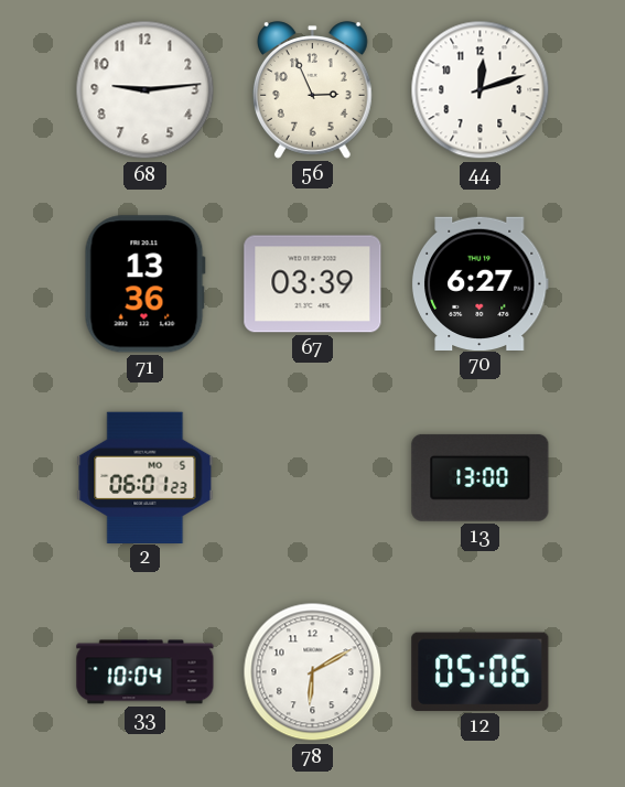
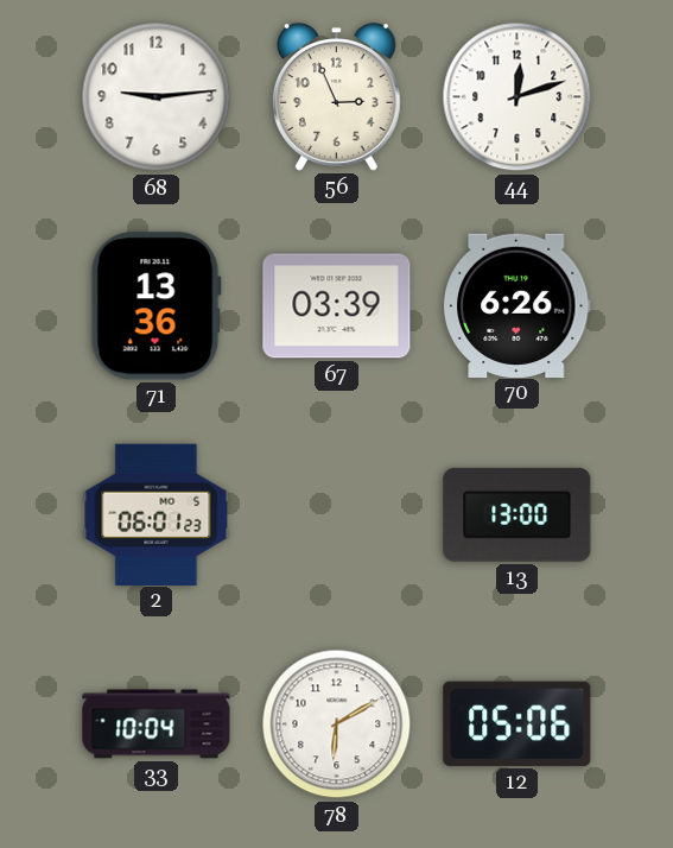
70: 6:27 -> 6:26
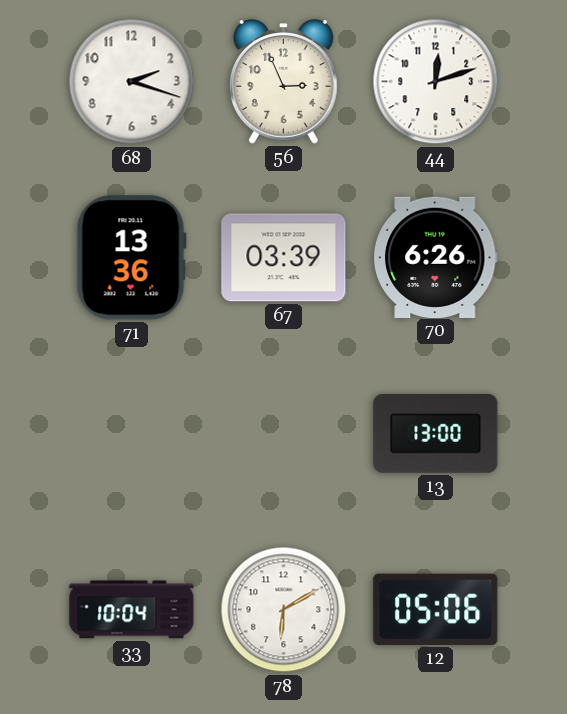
68: 9:14 -> 2:18
2: 06:01 -> none
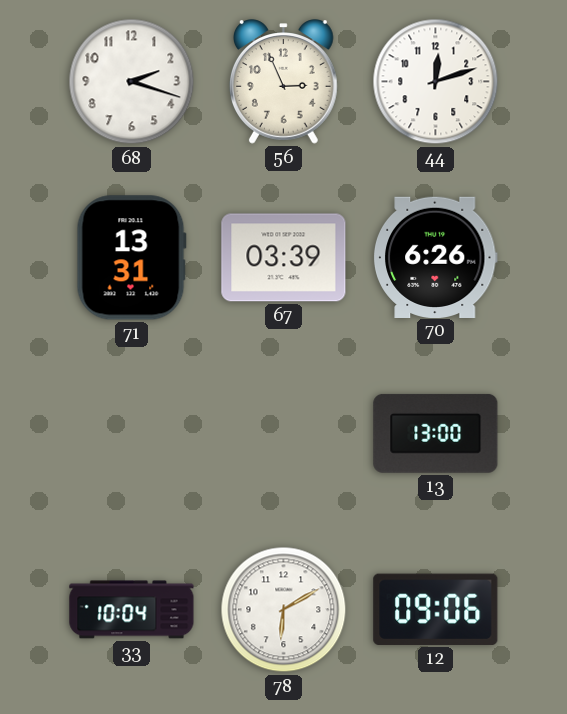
71: 13:36 -> 13:31
12: 05:06 -> 09:06
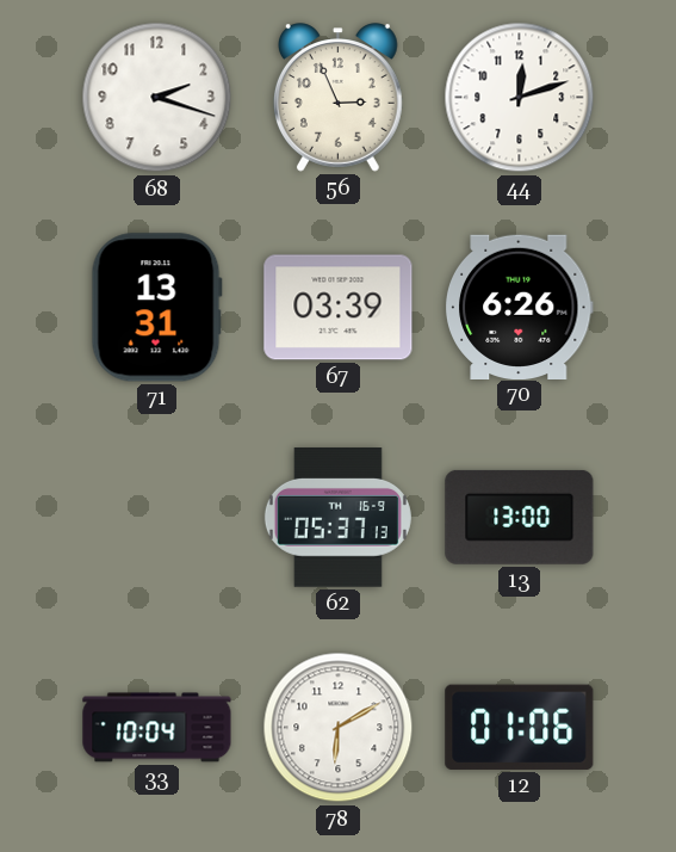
62: none -> 05:37
12: 09:06 -> 01:06
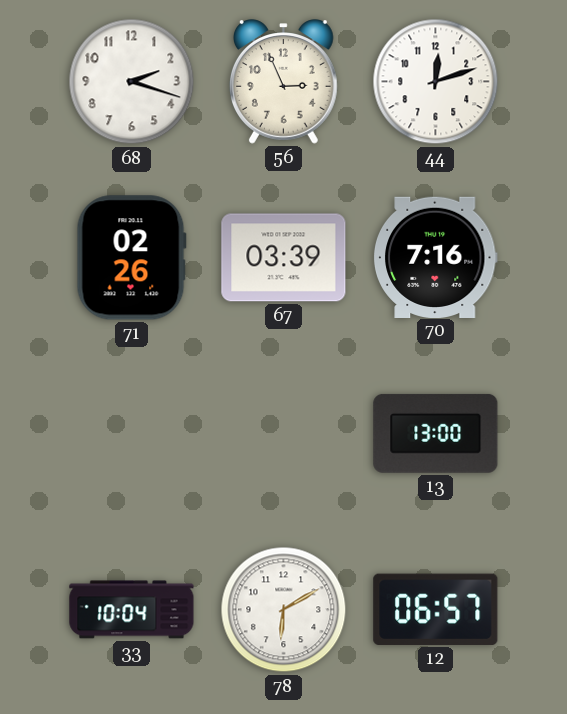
71: 13:31 -> 02:26
70: 6:26 -> 7:16
62: 05:37 -> none
12: 01:06 -> 06:57
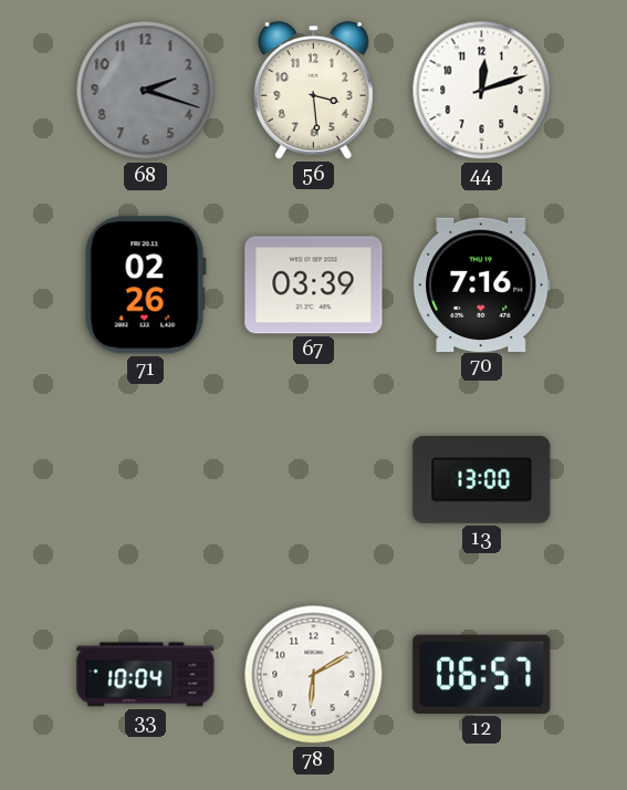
68 dial: white -> grey
56: 2:56 -> 3:29
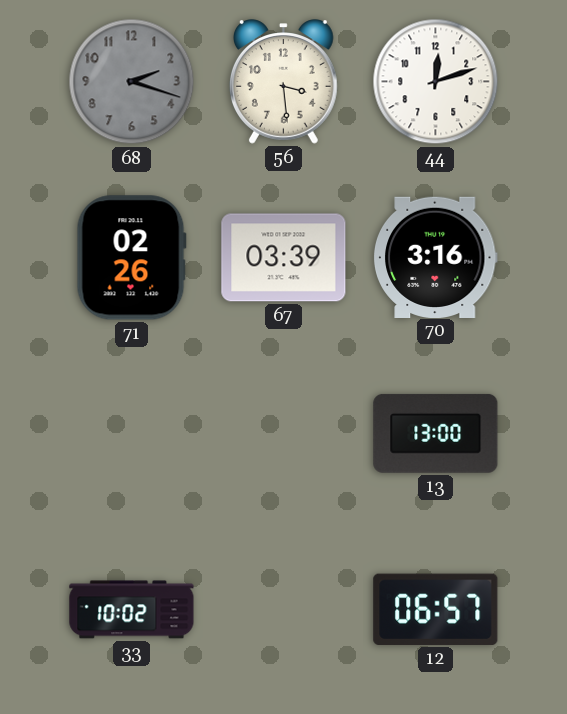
70: 7:16 -> 3:16
33: 10:04 -> 10:02
78: 6:10 -> none
